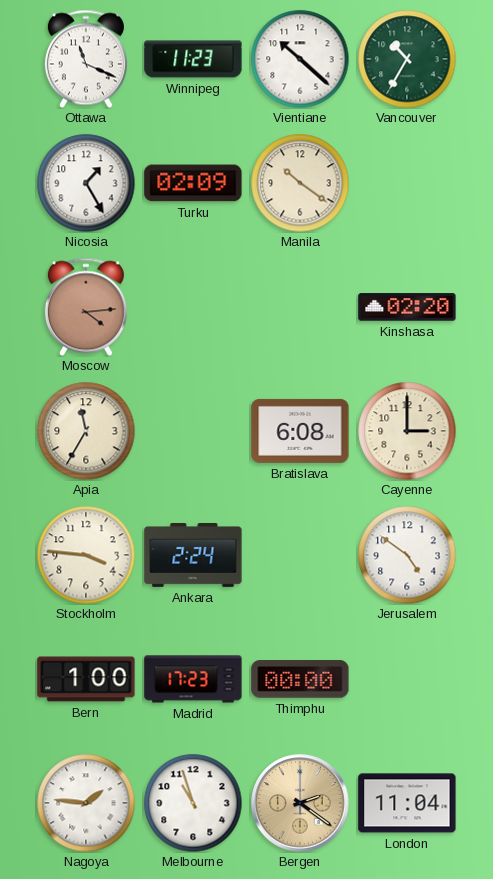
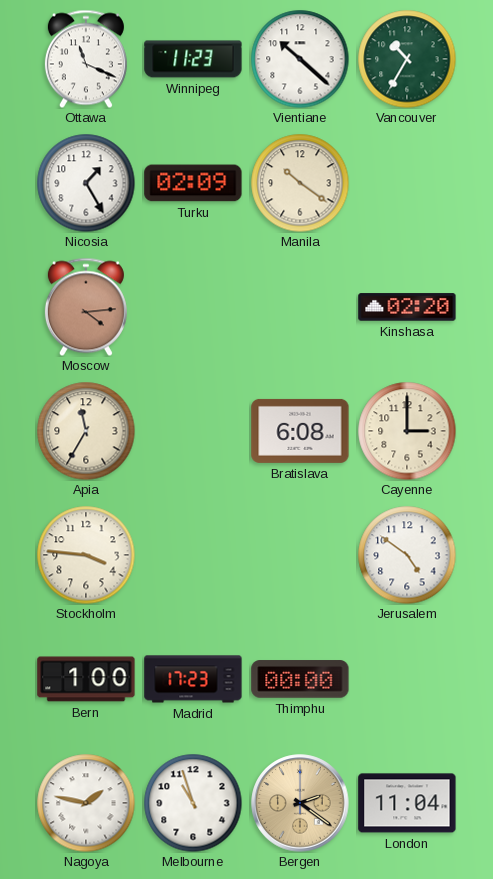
Ankara: 2:24 -> none
Nagoya: 1:46 -> 1:47
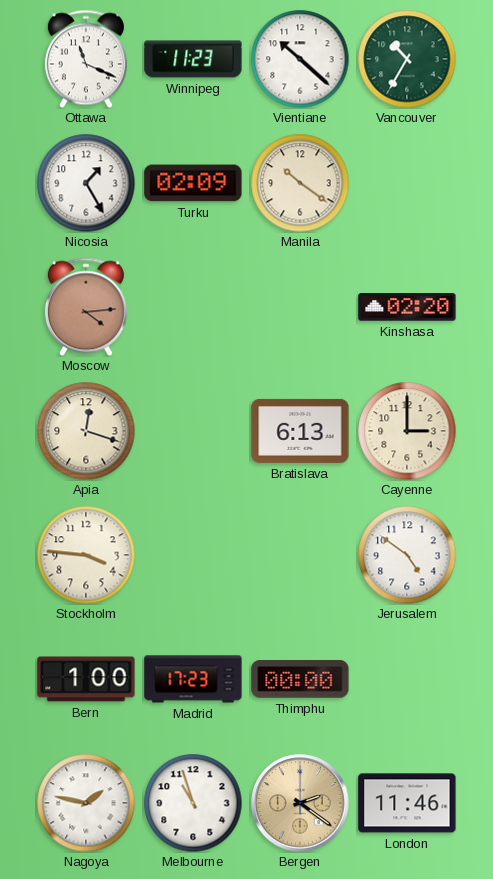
Apia: 11:35 -> 12:18
Bratislava: 6:08 -> 6:13
London: 11:04 -> 11:46
